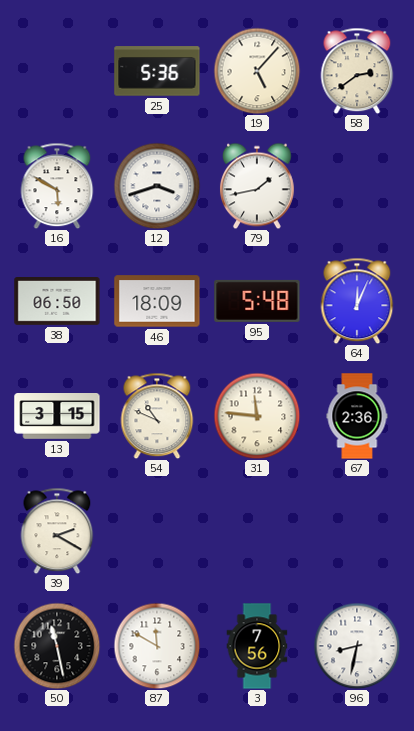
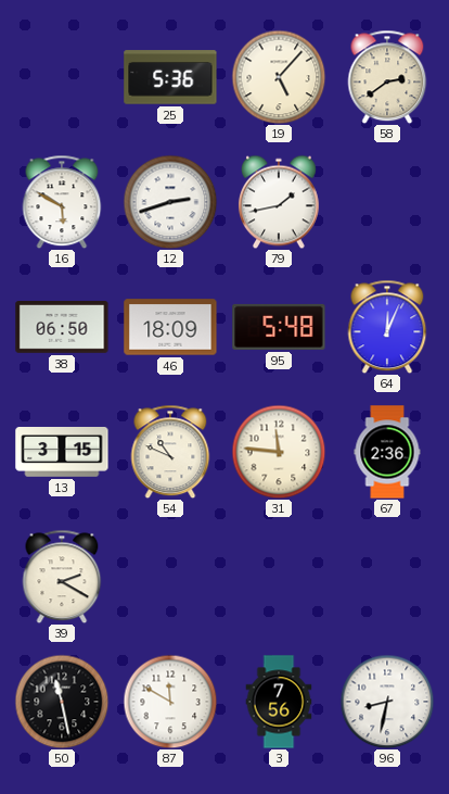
12: 3:42 -> 2:42
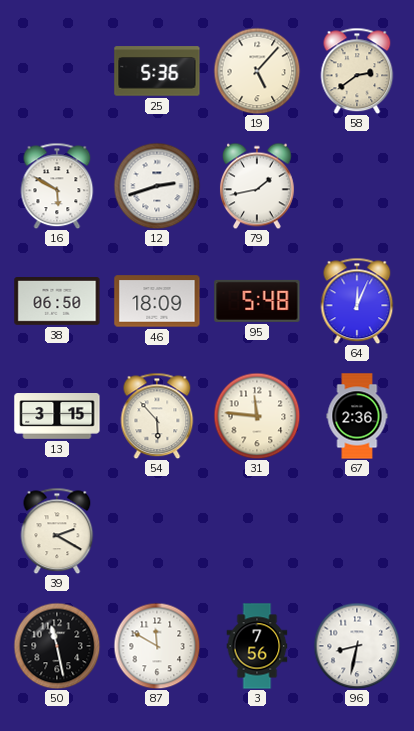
54: 10:49 -> 5:53
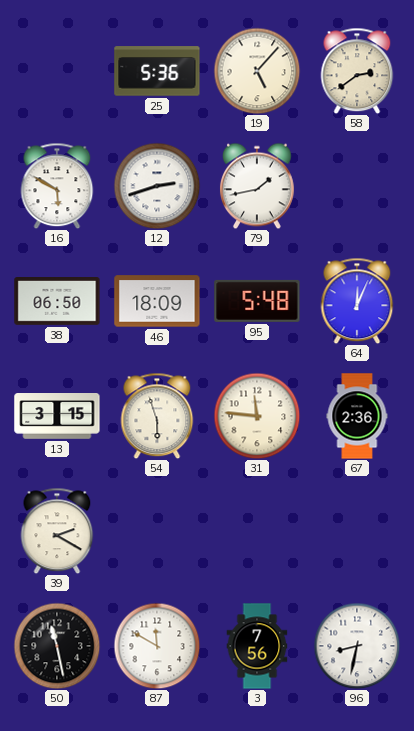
54: 5:53 -> 5:57
